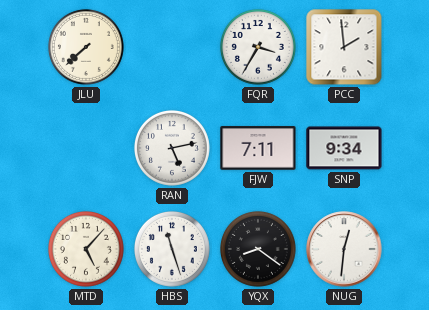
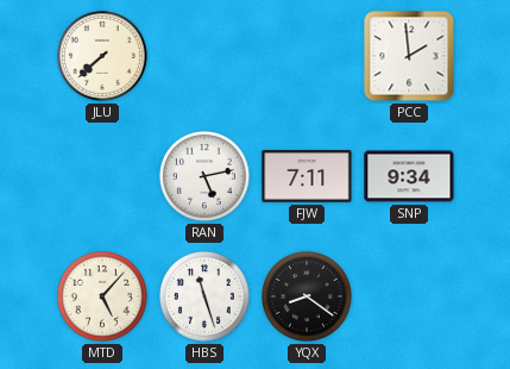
FQR: 3:35 -> none
NUG: 12:31 -> none
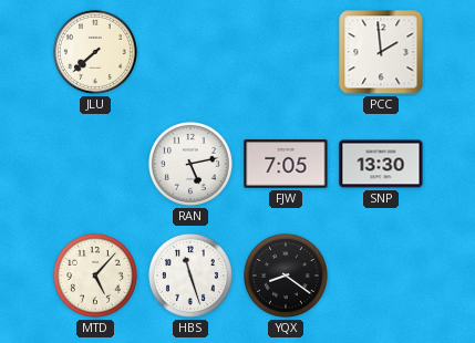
FJW: 7:11 -> 7:05
SNP: 9:34 -> 13:30
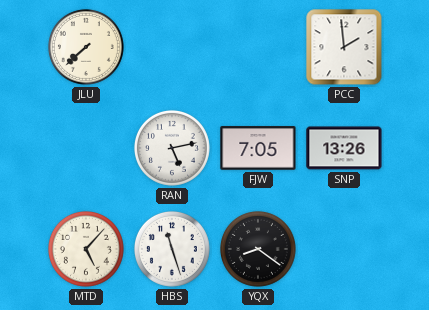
SNP: 13:30 -> 13:26
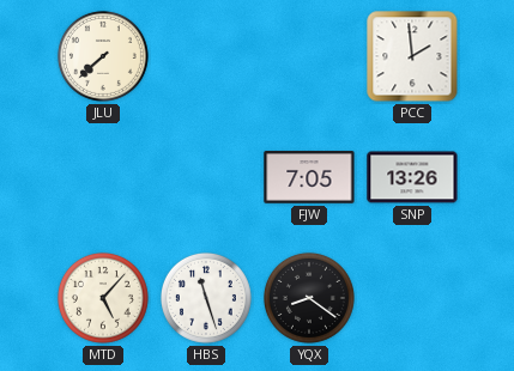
RAN: 5:13 -> none
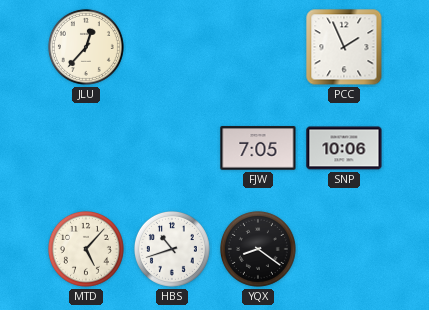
JLU: 7:38 -> 12:37
PCC: 1:59 -> 1:56
SNP: 13:26 -> 10:06
HBS: 11:27 -> 10:42
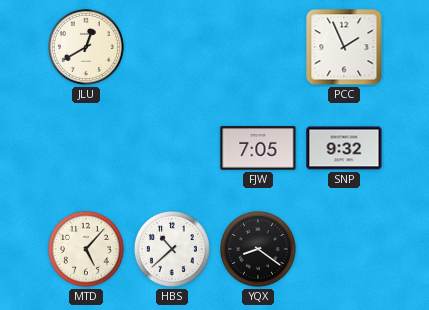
JLU: 12:37 -> 12:40
SNP: 10:06 -> 9:32
HBS: 10:42 -> 10:38
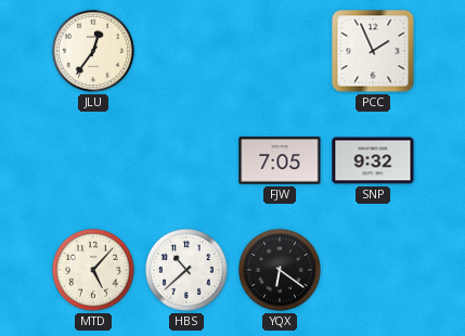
JLU: 12:40 -> 12:36
YQX: 8:21 -> 6:21
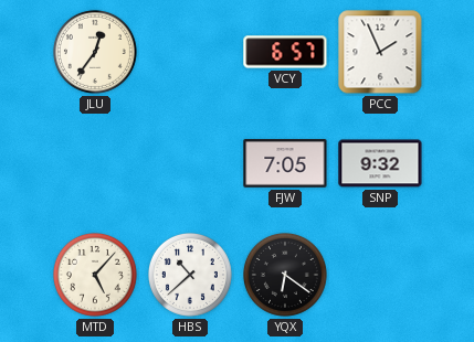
VCY: none -> 6:57
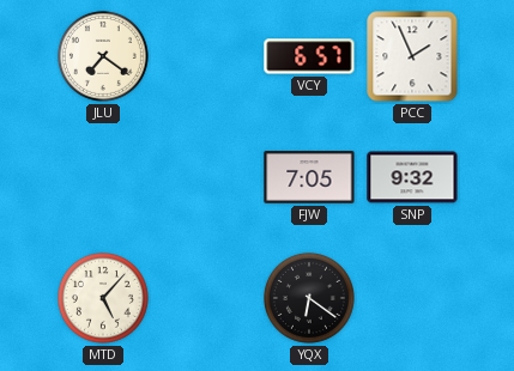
JLU: 12:36 -> 7:21
HBS: 10:38 -> none
